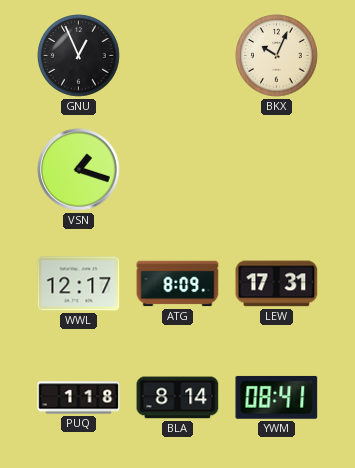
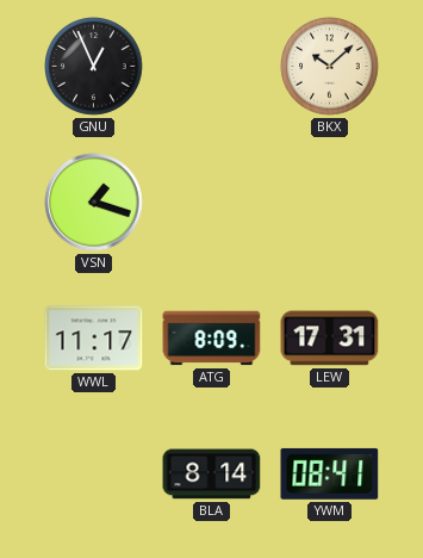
BKX: 10:04 -> 10:08
WWL: 12:17 -> 11:17
PUQ: 1:18 -> none
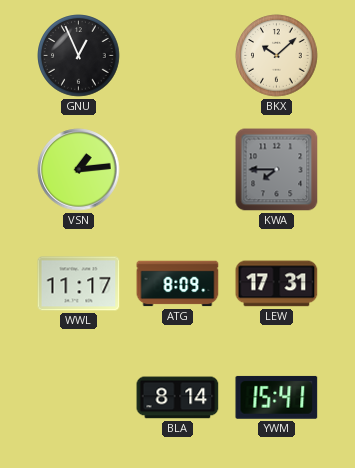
VSN: 1:18 -> 1:14
KWA: none -> 7:45
YWM: 08:41 -> 15:41
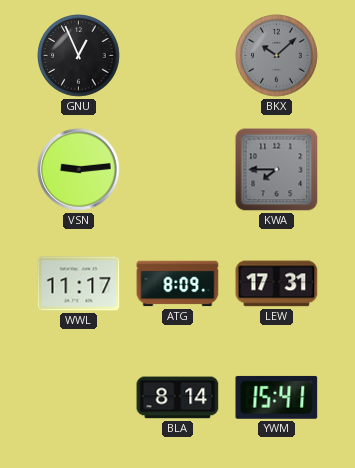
BKX dial: cream -> grey
VSN: 1:14 -> 9:14
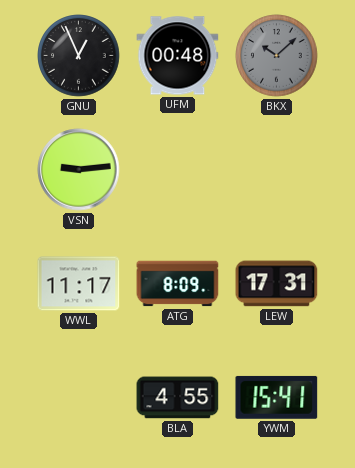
UFM: none -> 00:48
KWA: 7:45 -> none
BLA: 8:14 -> 4:55
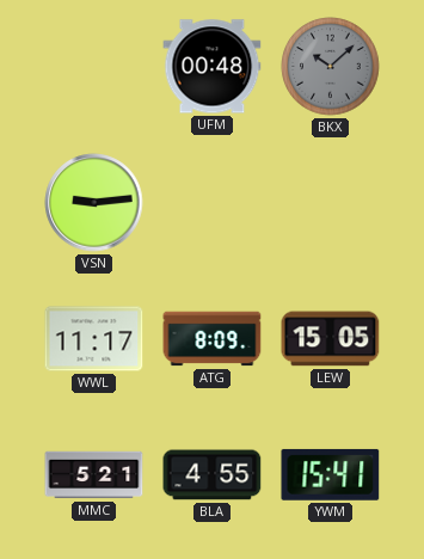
GNU: 12:56 -> none
LEW: 17:31 -> 15:05
MMC: none -> 5:21
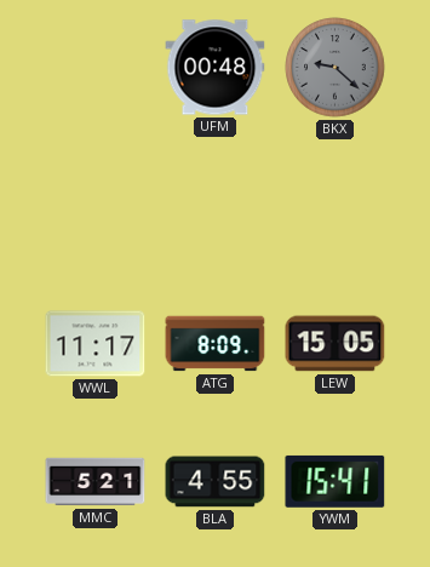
BKX: 10:08 -> 9:22
VSN: 9:14 -> none
